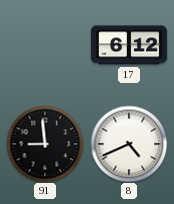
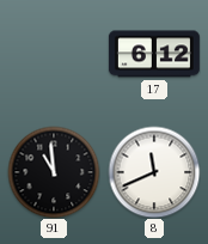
91: 8:59 -> 10:59
8: 4:41 -> 11:41
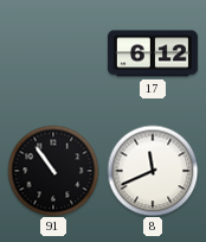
91: 10:59 -> 10:54
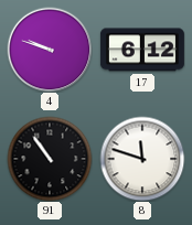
4: none -> 9:48
8: 11:41 -> 11:48
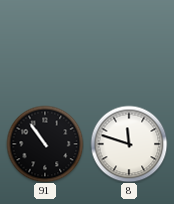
4: 9:48 -> none
17: 6:12 -> none
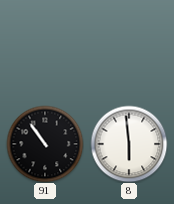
8: 11:48 -> 5:59
